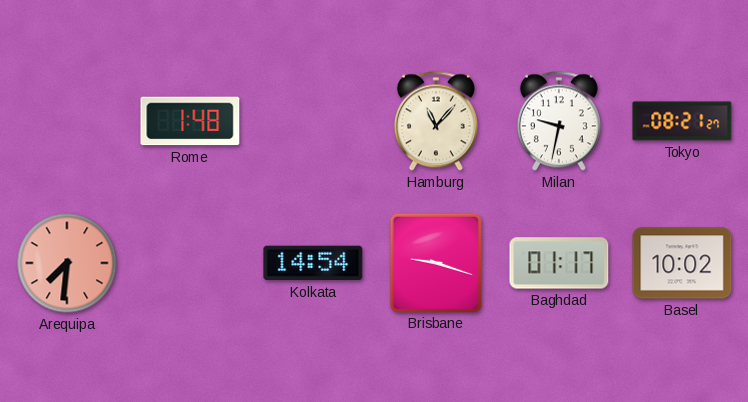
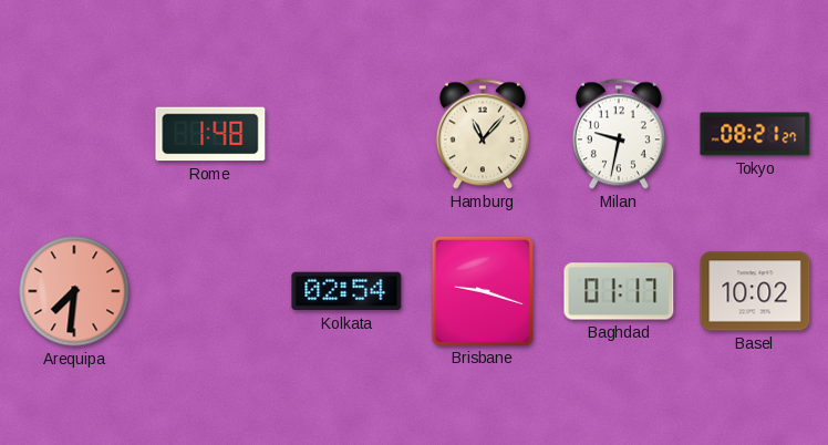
Kolkata: 14:54 -> 02:54
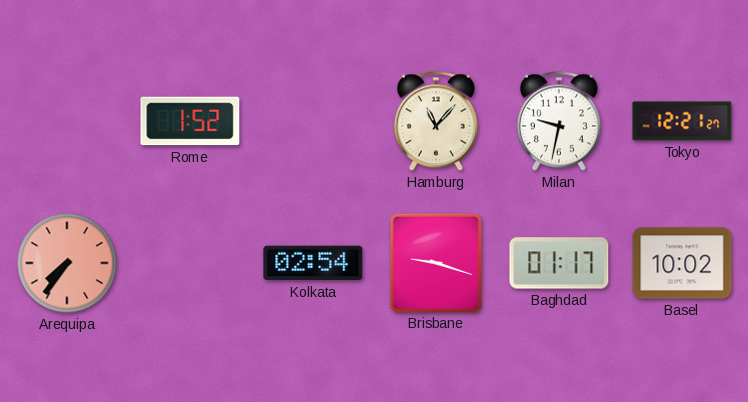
Rome: 1:48 -> 1:52
Tokyo: 08:21 -> 12:21
Arequipa: 7:31 -> 7:36
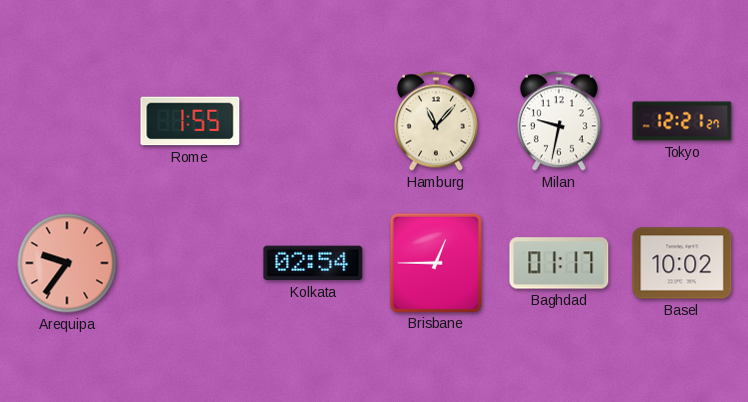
Rome: 1:52 -> 1:55
Arequipa: 7:36 -> 9:36
Brisbane: 9:18 -> 12:45
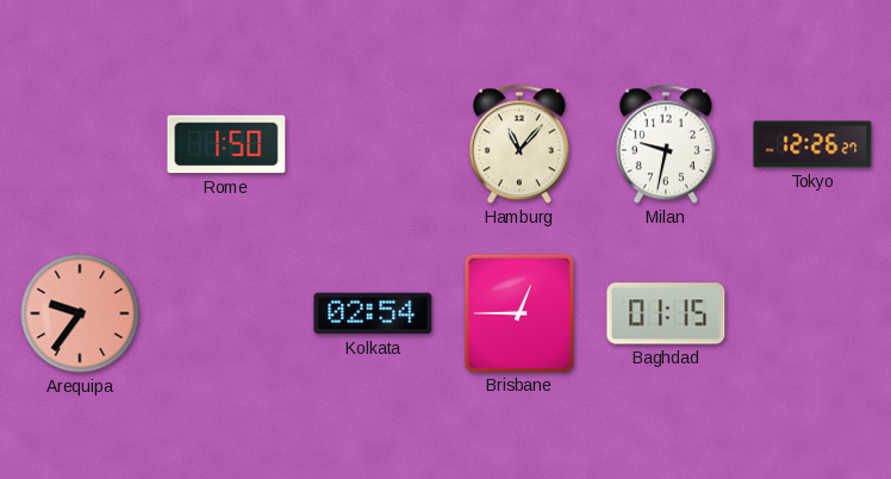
Rome: 1:55 -> 1:50
Tokyo: 12:21 -> 12:26
Baghdad: 01:17 -> 01:15
Basel: 10:02 -> none
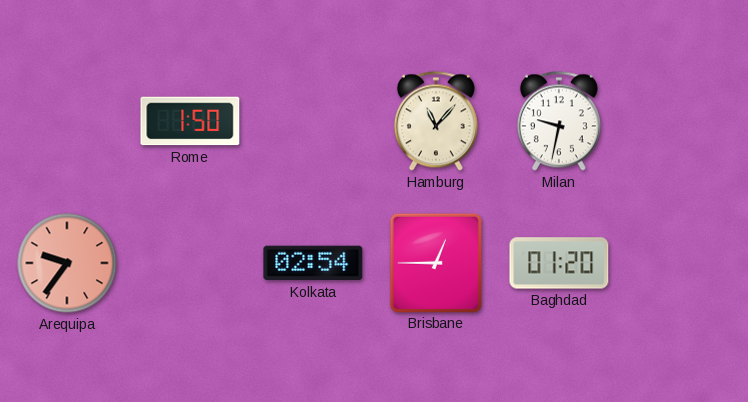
Tokyo: 12:26 -> none
Baghdad: 01:15 -> 01:20
